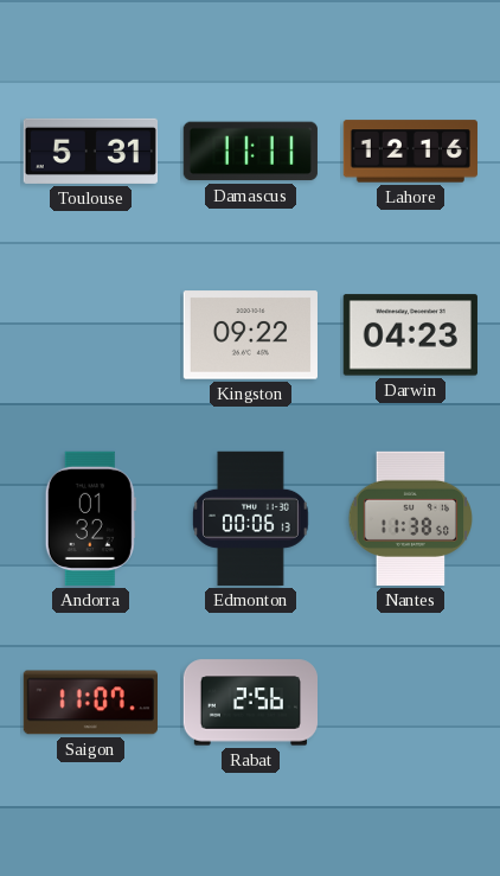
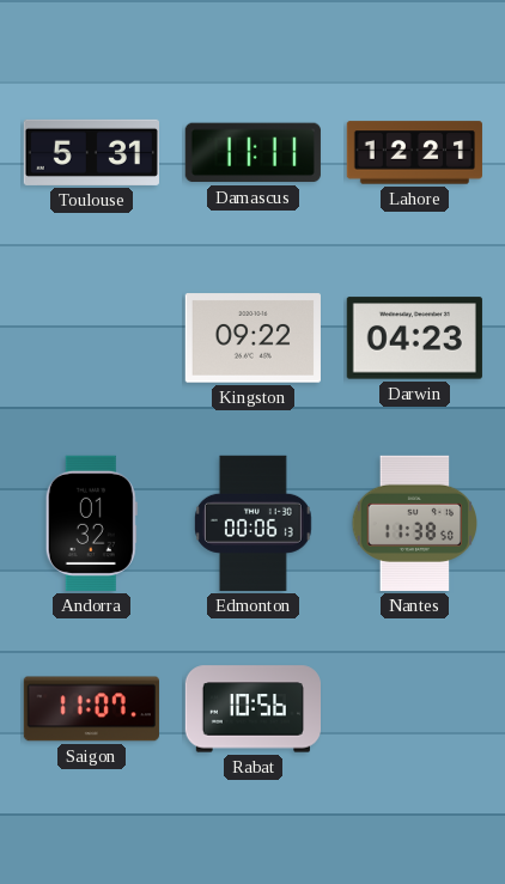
Lahore: 12:16 -> 12:21
Rabat: 2:56 -> 10:56
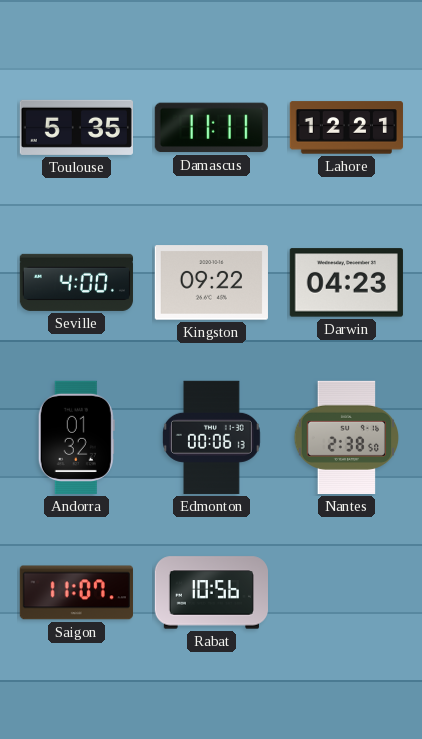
Toulouse: 5:31 -> 5:35
Seville: none -> 4:00
Nantes: 11:38 -> 2:38
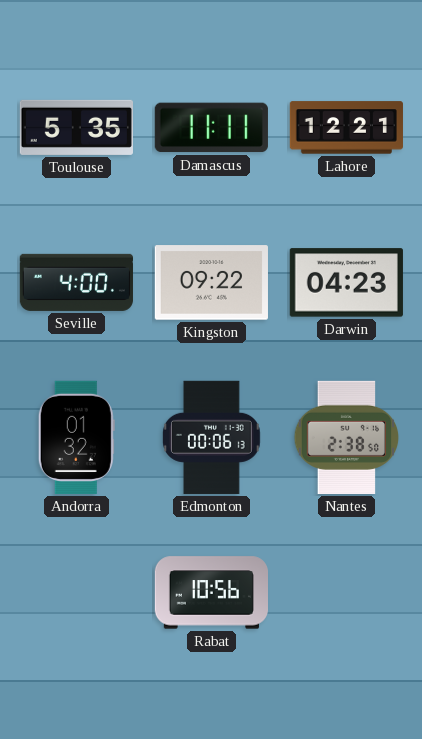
Saigon: 11:07 -> none
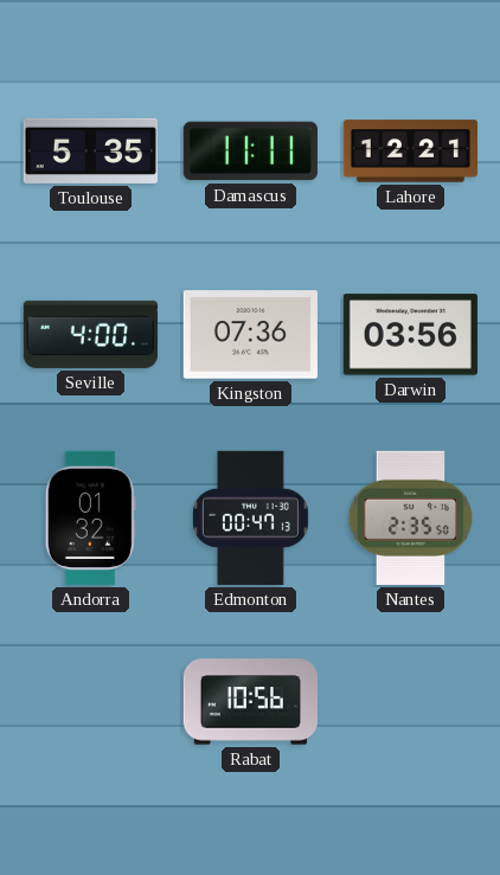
Kingston: 09:22 -> 07:36
Darwin: 04:23 -> 03:56
Edmonton: 00:06 -> 00:47
Nantes: 2:38 -> 2:35
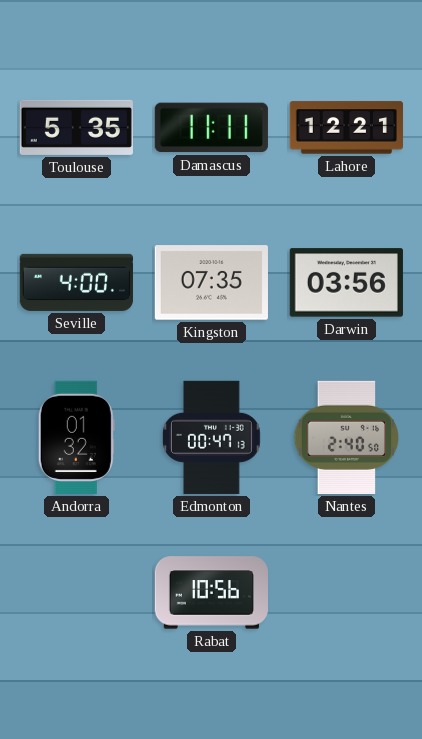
Kingston: 07:36 -> 07:35
Nantes: 2:35 -> 2:40
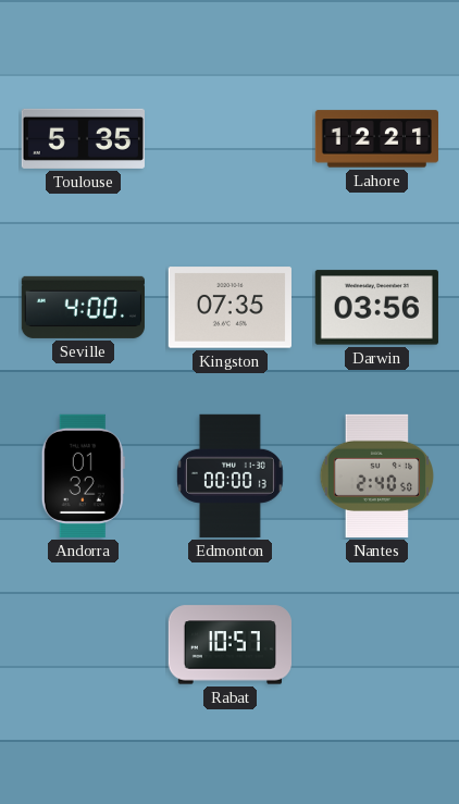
Damascus: 11:11 -> none
Edmonton: 00:47 -> 00:00
Rabat: 10:56 -> 10:57
